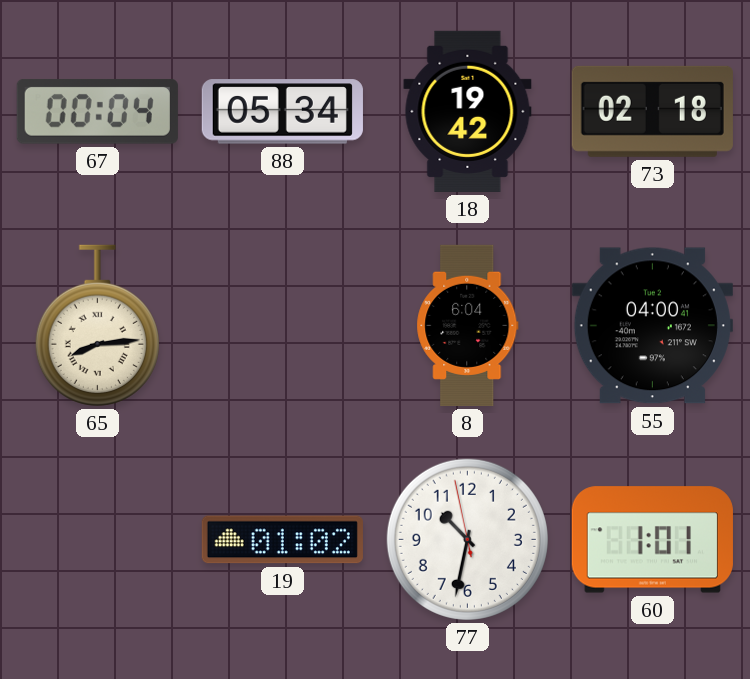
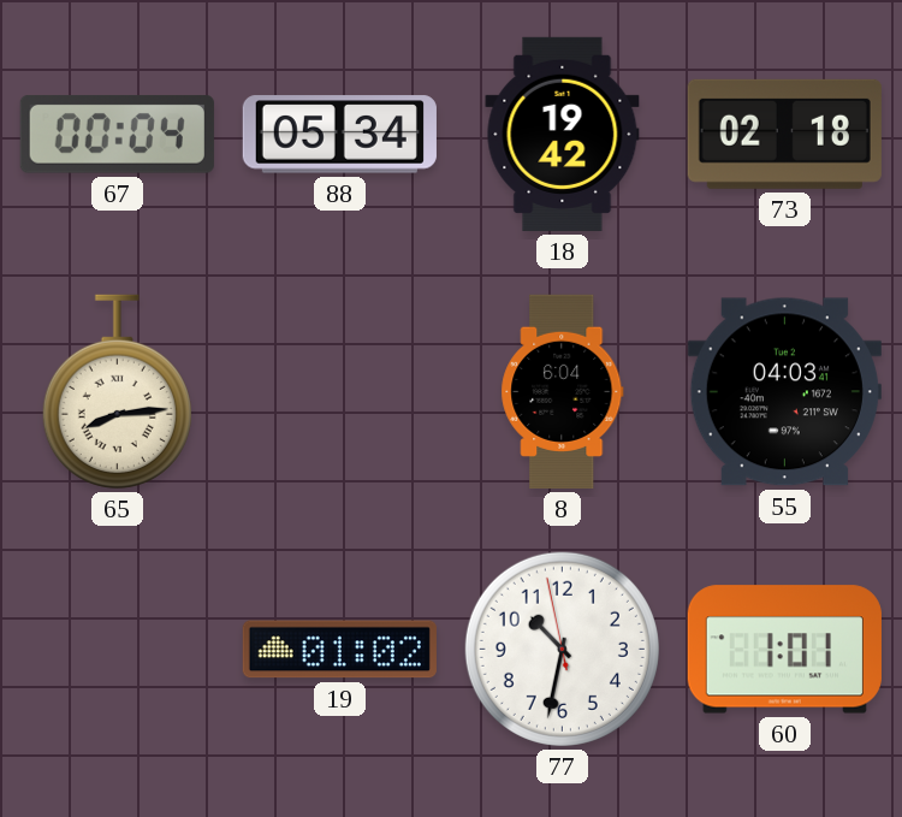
55: 04:00 -> 04:03
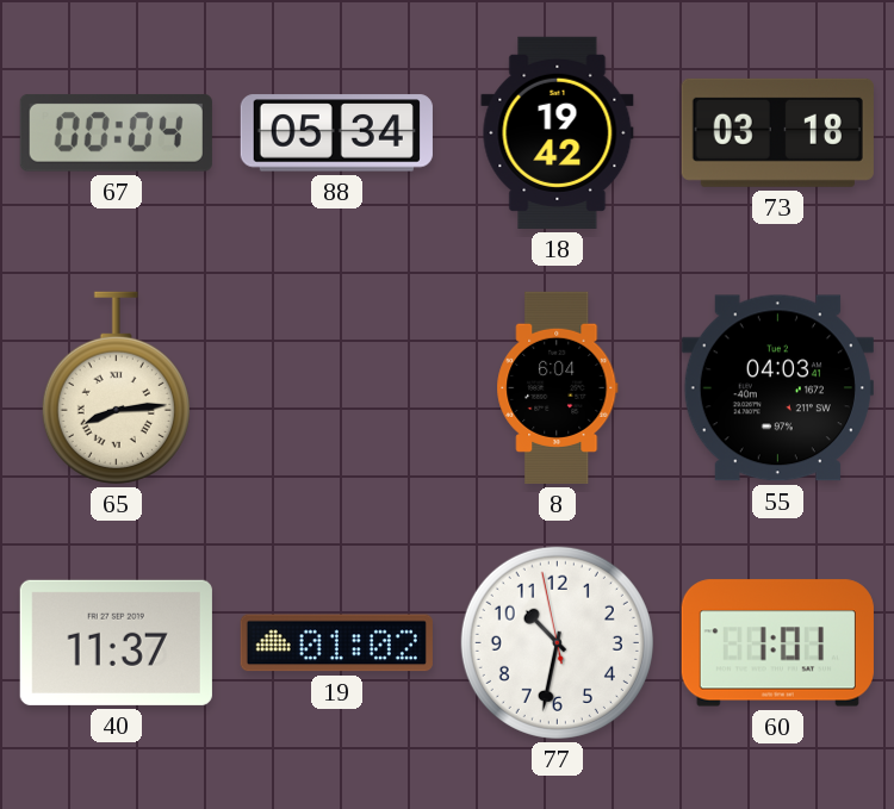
73: 02:18 -> 03:18
40: none -> 11:37
